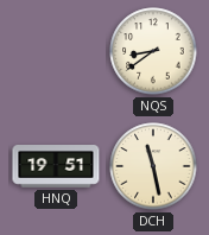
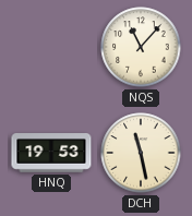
NQS: 8:39 -> 11:07
HNQ: 19:51 -> 19:53
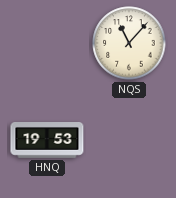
DCH: 11:28 -> none
